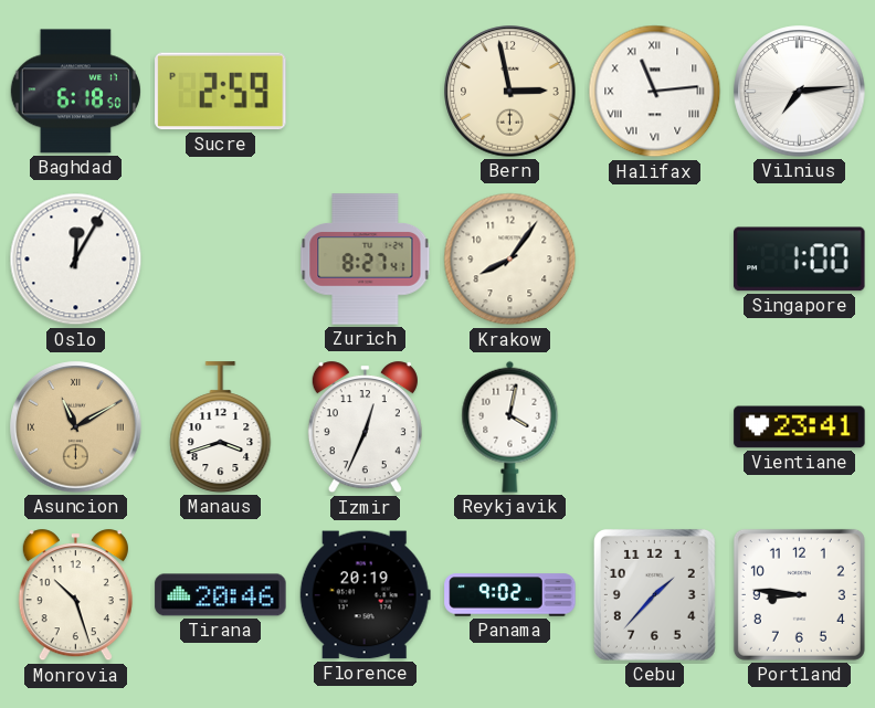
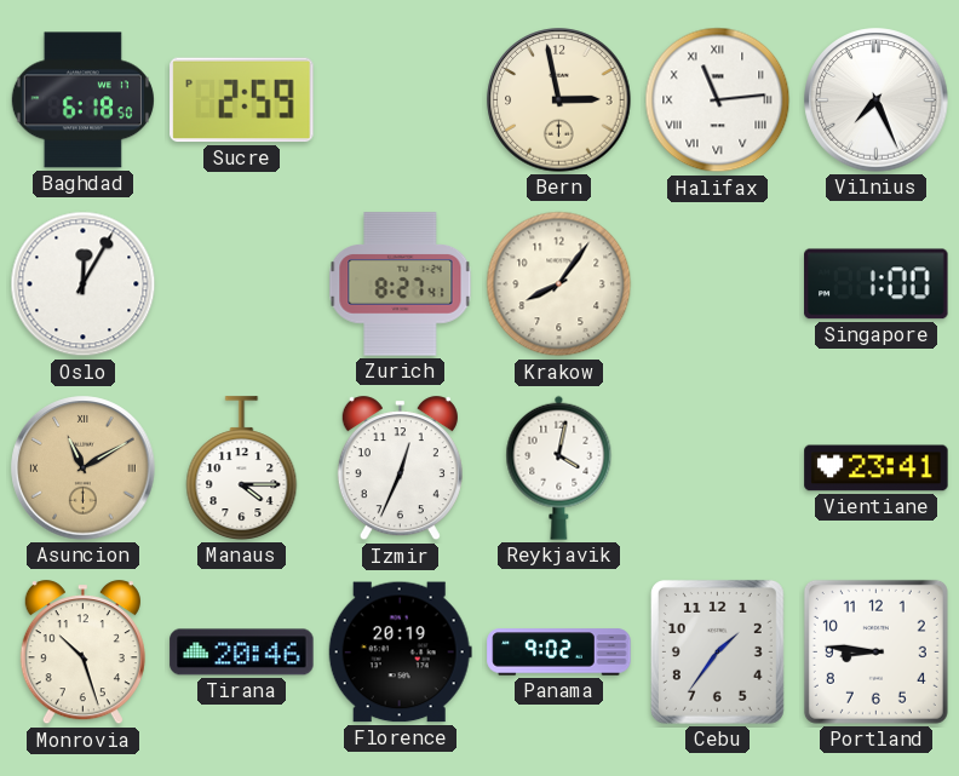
Vilnius: 7:14 -> 7:26
Manaus: 3:42 -> 4:15
Cebu: 1:37 -> 1:36
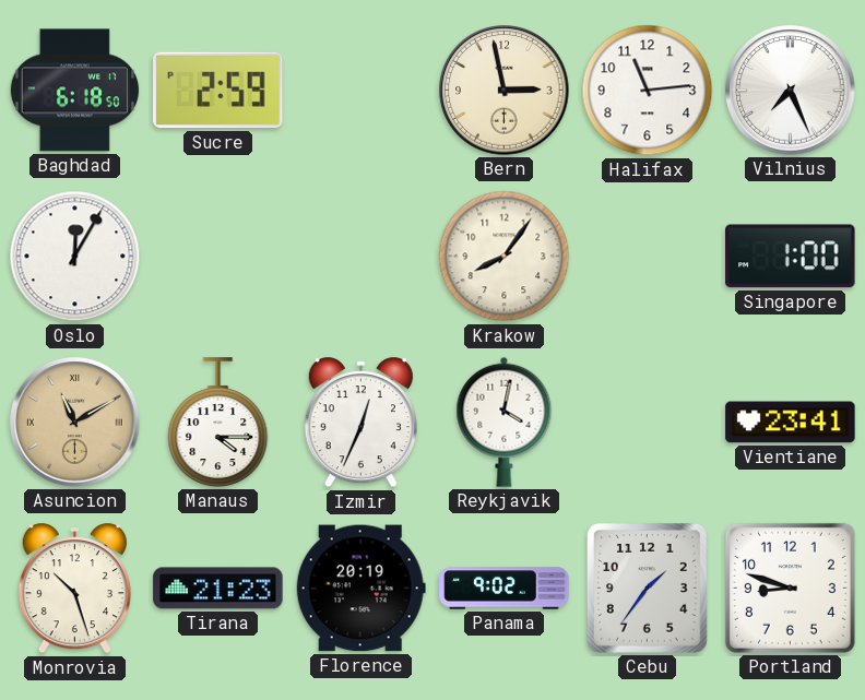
Halifax numerals: Roman -> Arabic
Zurich: 8:27 -> none
Tirana: 20:46 -> 21:23
Portland: 8:46 -> 8:48
